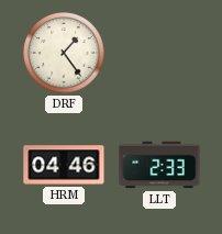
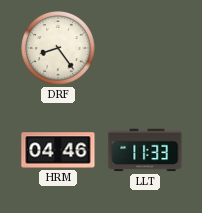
DRF: 1:24 -> 8:24
LLT: 2:33 -> 11:33
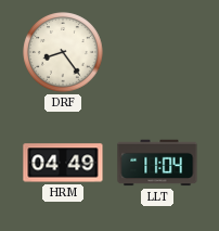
HRM: 04:46 -> 04:49
LLT: 11:33 -> 11:04
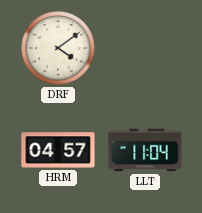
DRF: 8:24 -> 4:09
HRM: 04:49 -> 04:57
